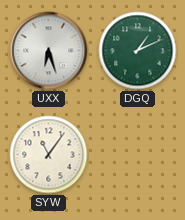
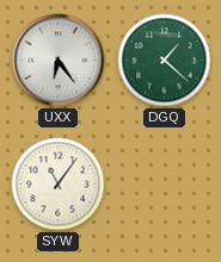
UXX: 6:27 -> 6:24
DGQ: 1:11 -> 1:22
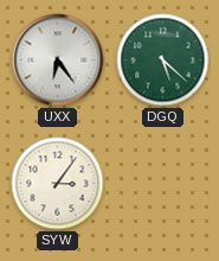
DGQ: 1:22 -> 5:22
SYW: 11:06 -> 3:06
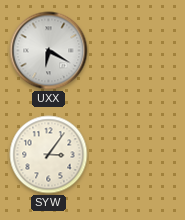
UXX: 6:24 -> 6:20
DGQ: 5:22 -> none
